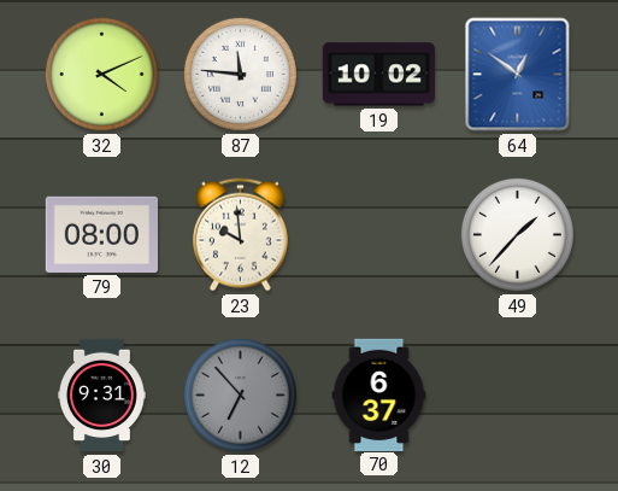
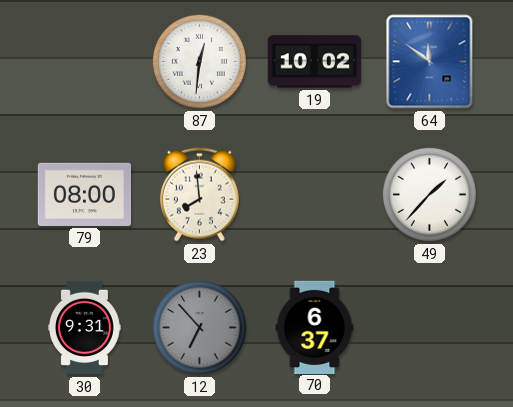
32: 4:11 -> none
87: 11:46 -> 12:31
64: 12:51 -> 11:51
23: 9:59 -> 7:59
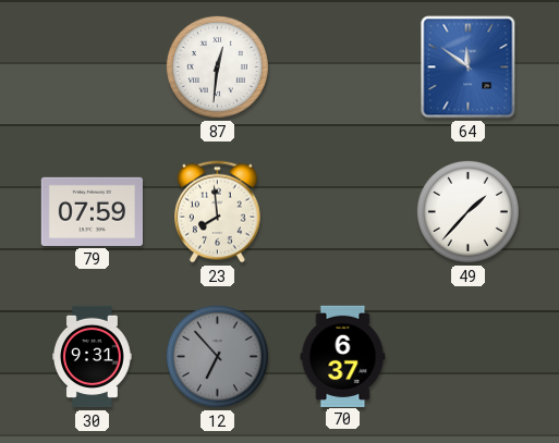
19: 10:02 -> none
79: 08:00 -> 07:59
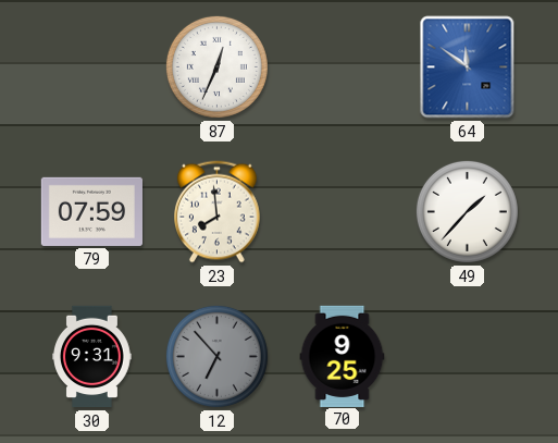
87: 12:31 -> 12:34
70: 6:37 -> 9:25
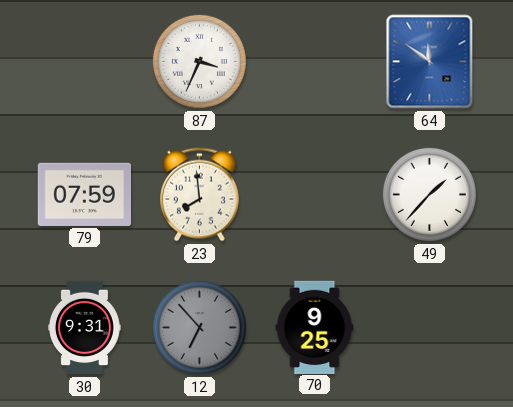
87: 12:34 -> 3:34
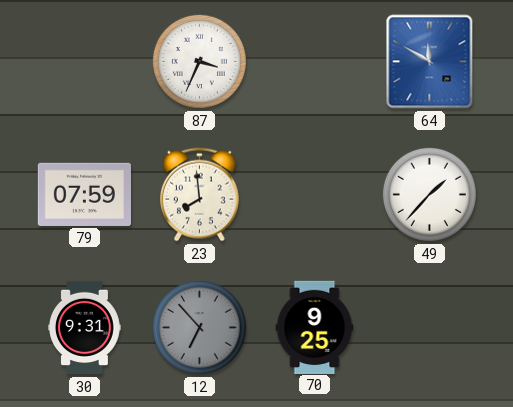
64: 11:51 -> 11:50
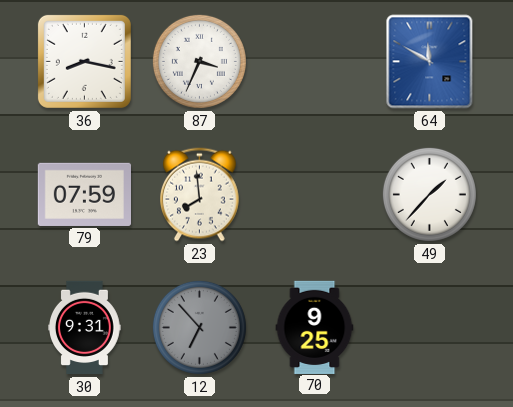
36: none -> 8:17
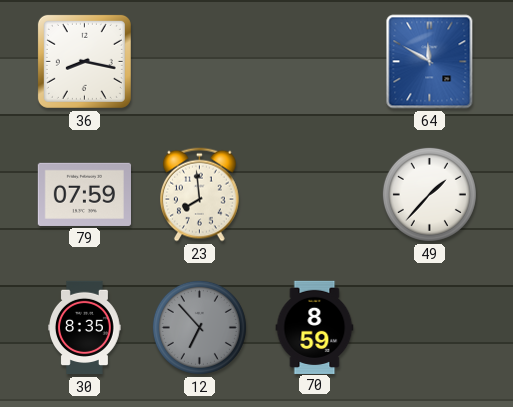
87: 3:34 -> none
30: 9:31 -> 8:35
70: 9:25 -> 8:59
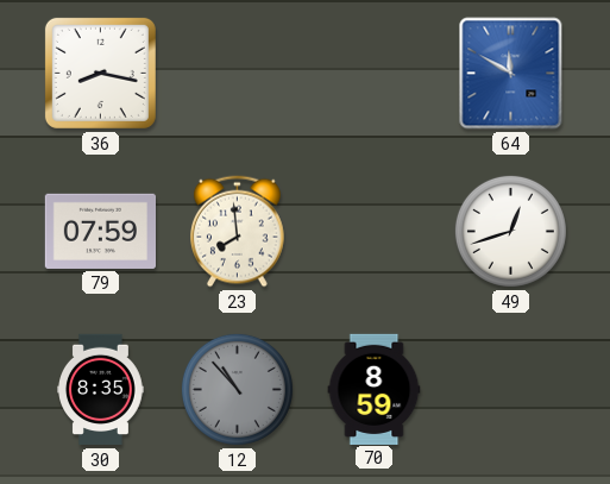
49: 1:37 -> 12:42
12: 6:53 -> 10:53
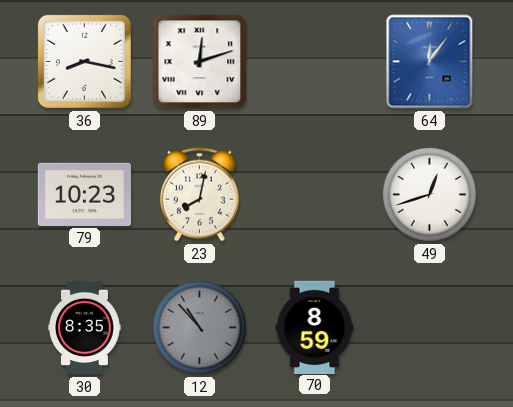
89: none -> 12:12
64: 11:50 -> 12:06
79: 07:59 -> 10:23
23: 7:59 -> 8:02
